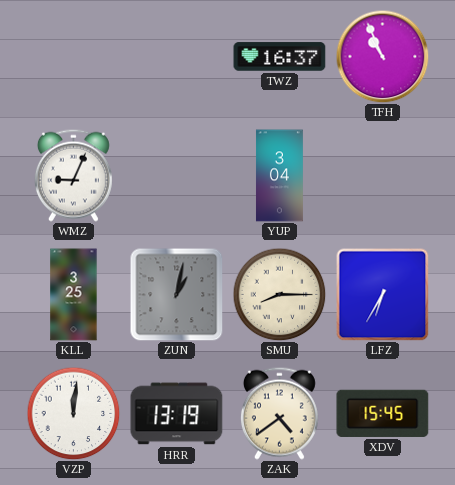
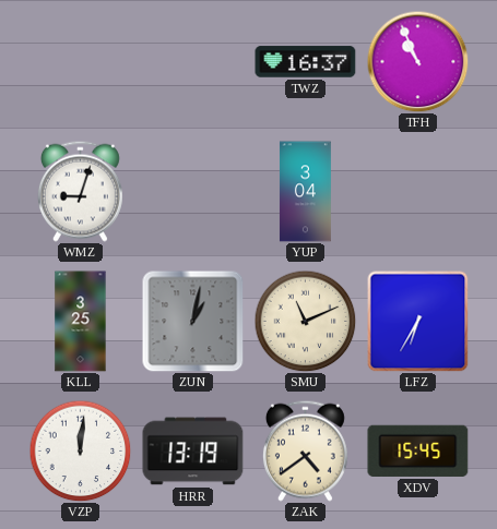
WMZ: 9:04 -> 9:03
SMU: 8:15 -> 11:11
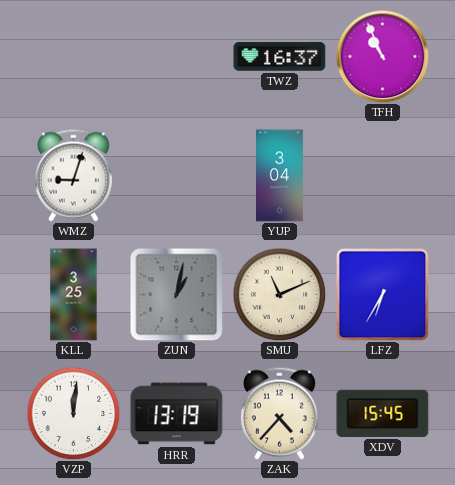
ZAK: 4:39 -> 4:37
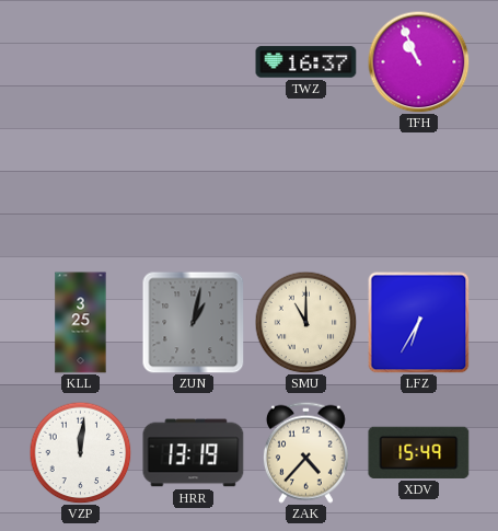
WMZ: 9:03 -> none
YUP: 3:04 -> none
SMU: 11:11 -> 11:00
XDV: 15:45 -> 15:49
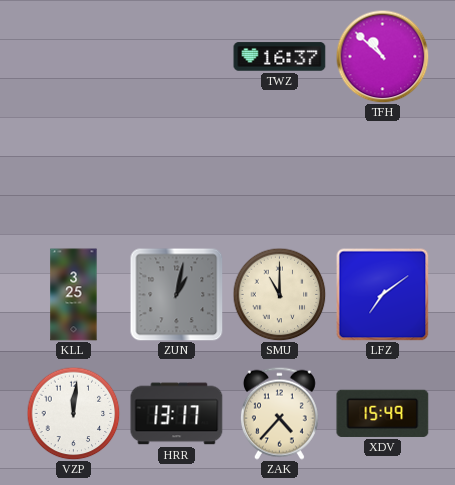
TFH: 10:56 -> 10:52
LFZ: 6:35 -> 7:09
HRR: 13:19 -> 13:17
